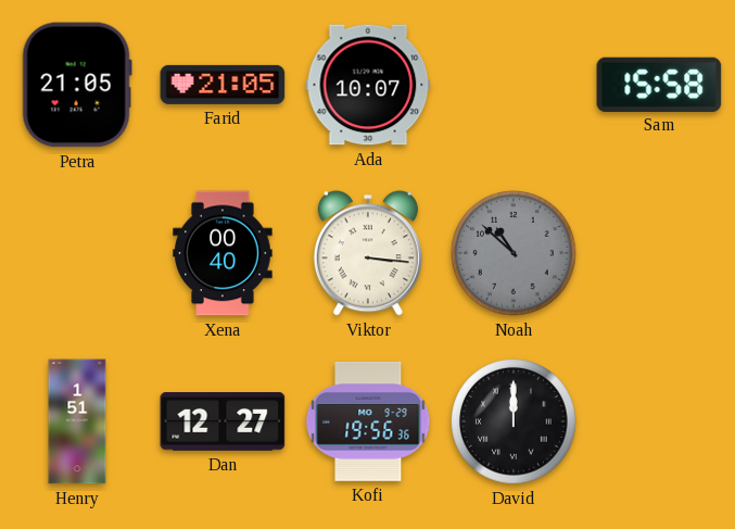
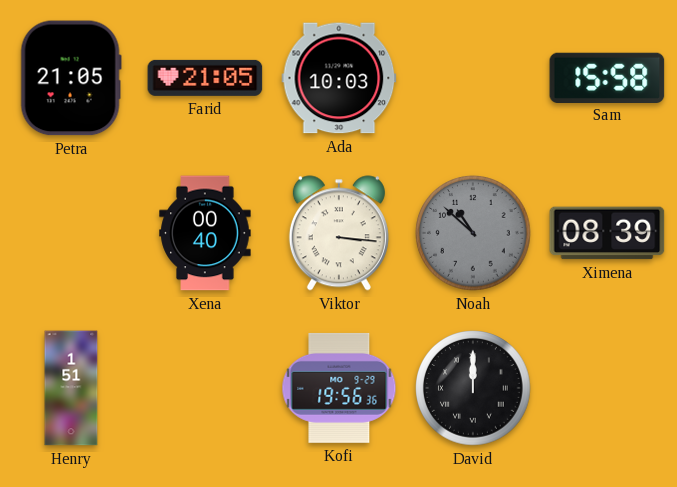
Ada: 10:07 -> 10:03
Ximena: none -> 08:39
Dan: 12:27 -> none
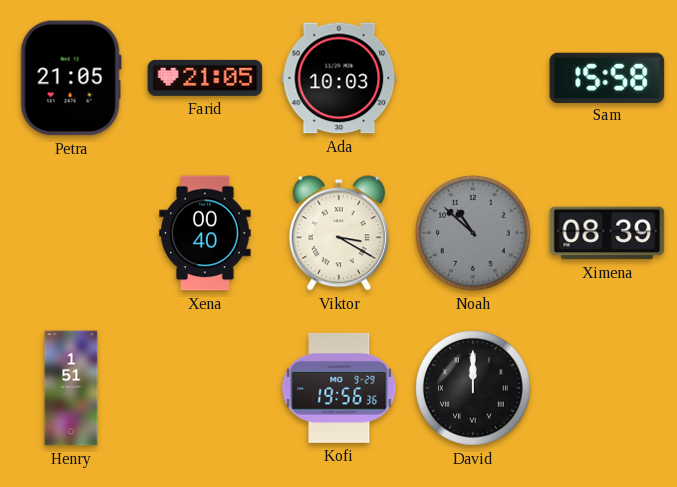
Viktor: 3:16 -> 3:20
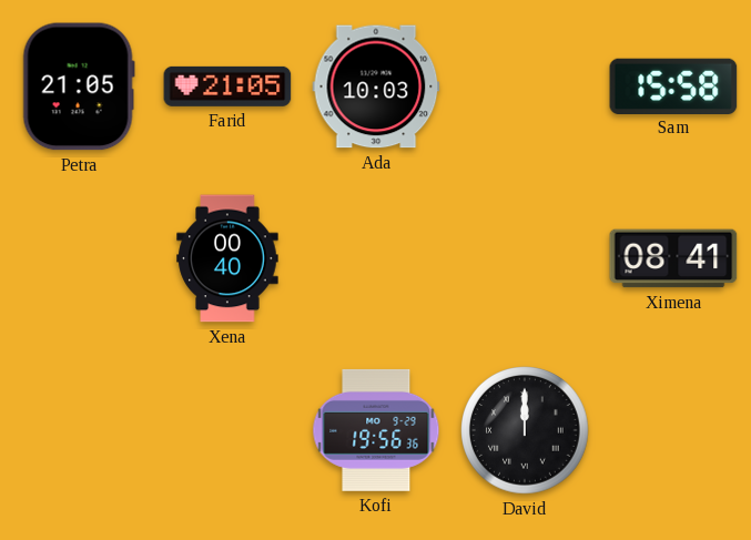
Viktor: 3:20 -> none
Noah: 10:52 -> none
Ximena: 08:39 -> 08:41
Henry: 1:51 -> none
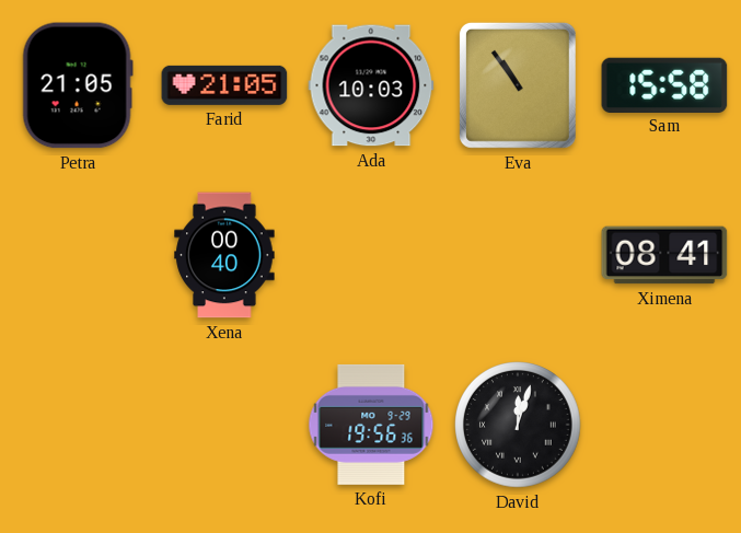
Eva: none -> 10:54
David: 12:00 -> 12:03
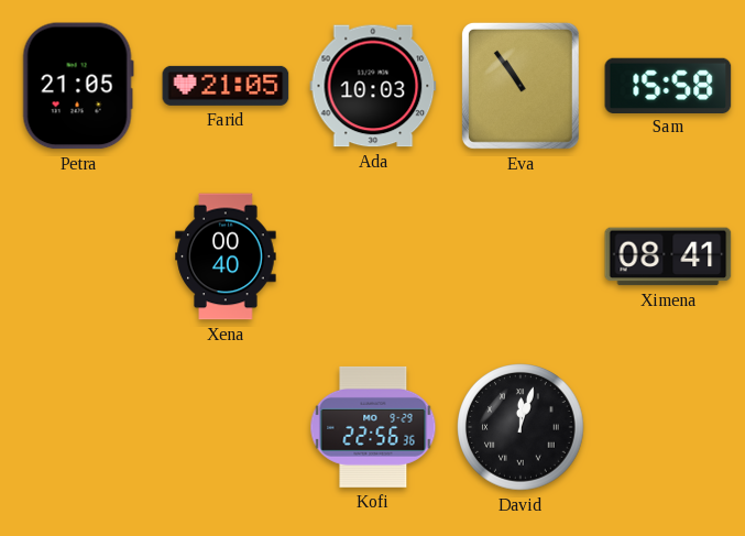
Kofi: 19:56 -> 22:56
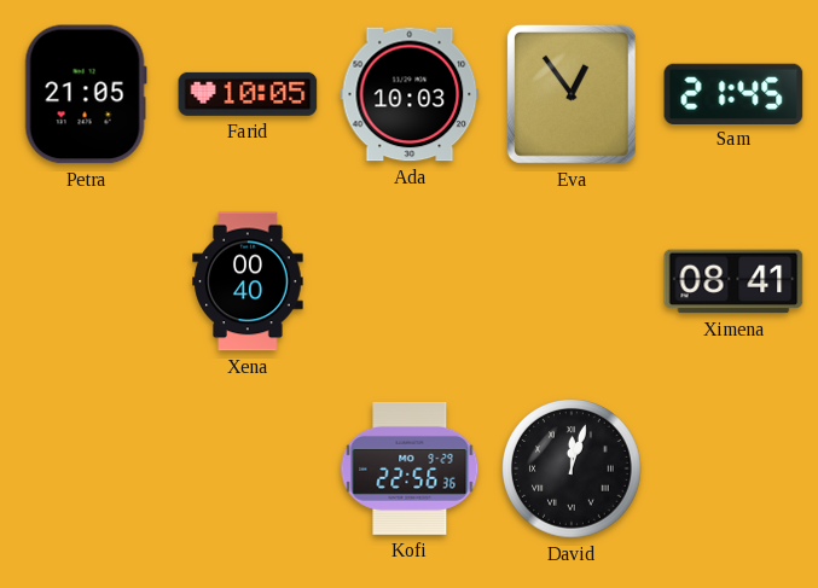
Farid: 21:05 -> 10:05
Eva: 10:54 -> 12:54
Sam: 15:58 -> 21:45
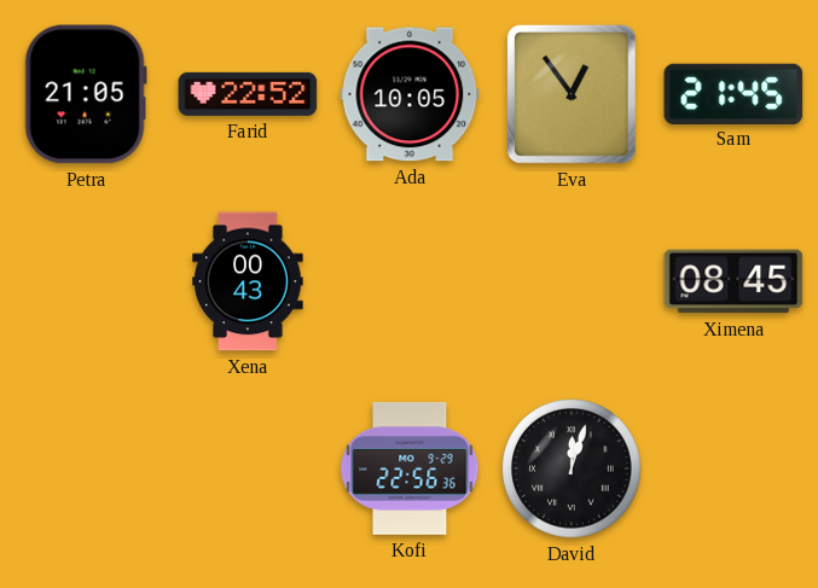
Farid: 10:05 -> 22:52
Ada: 10:03 -> 10:05
Xena: 00:40 -> 00:43
Ximena: 08:41 -> 08:45
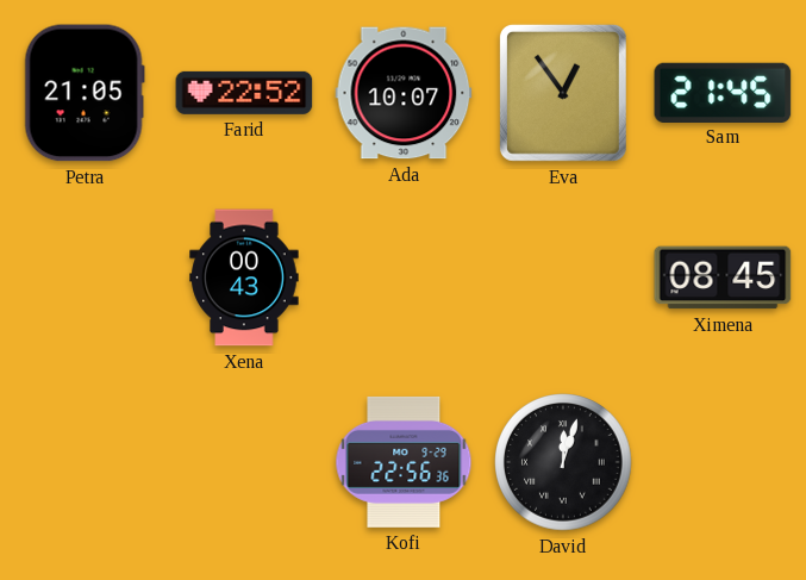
Ada: 10:05 -> 10:07
